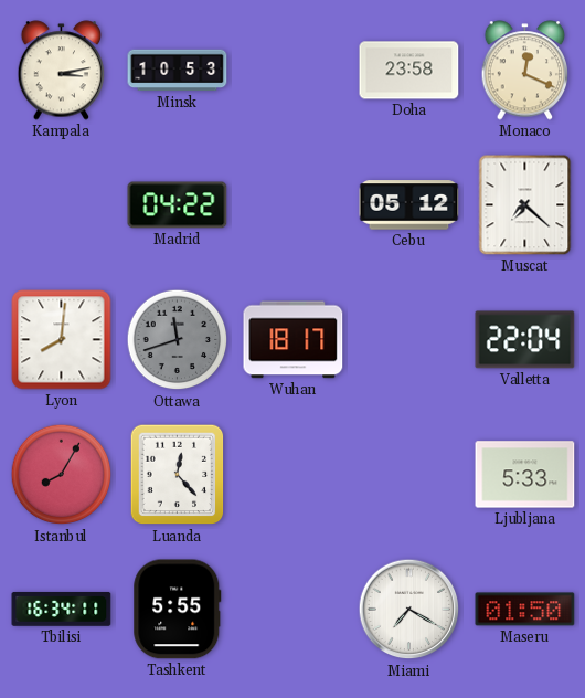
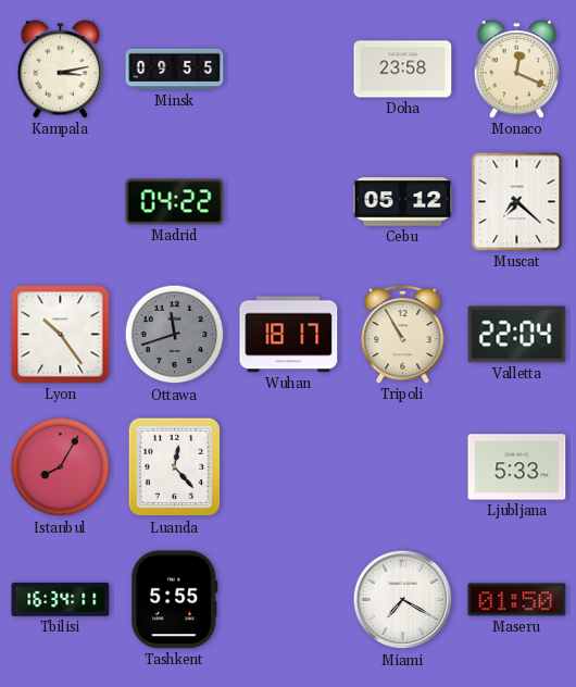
Minsk: 10:53 -> 09:55
Lyon: 8:01 -> 10:24
Tripoli: none -> 10:55
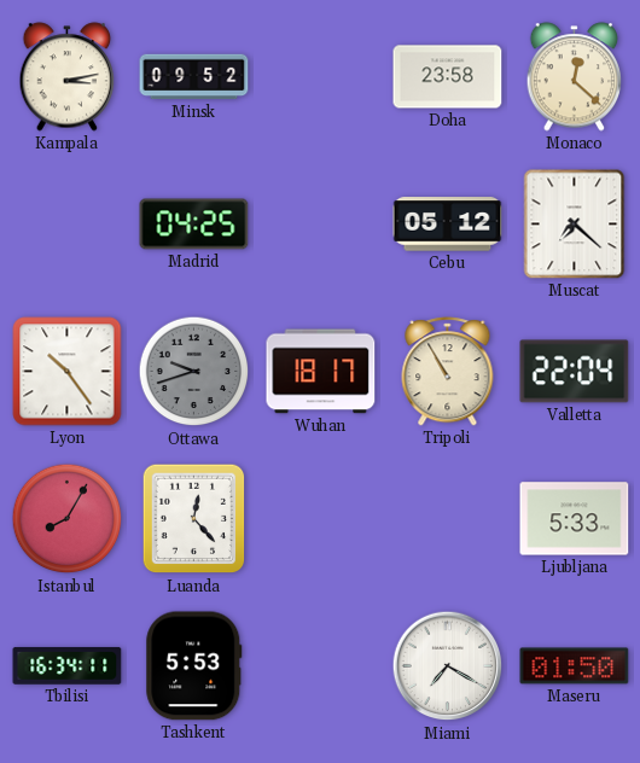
Minsk: 09:55 -> 09:52
Monaco: 12:19 -> 12:22
Madrid: 04:22 -> 04:25
Ottawa: 11:42 -> 9:42
Tashkent: 5:55 -> 5:53
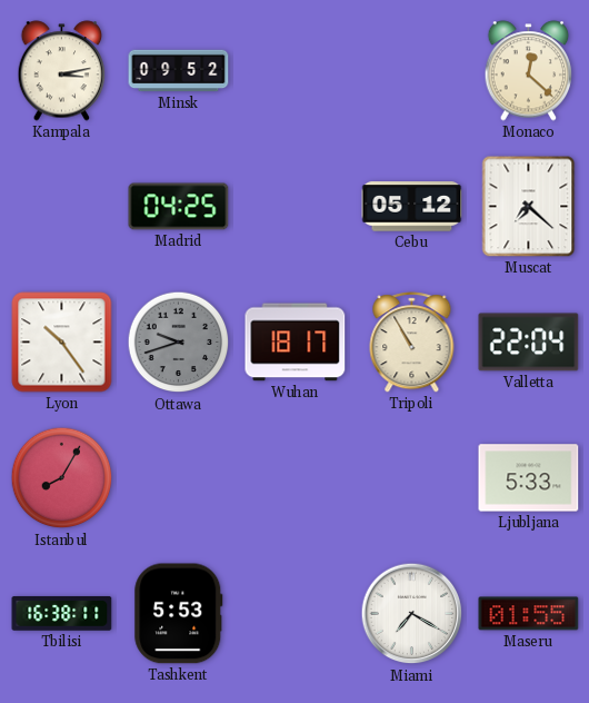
Doha: 23:58 -> none
Luanda: 12:23 -> none
Tbilisi: 16:34 -> 16:38
Maseru: 01:50 -> 01:55
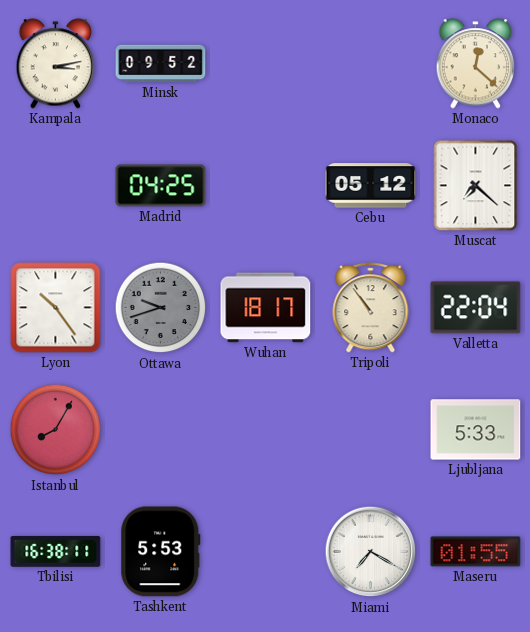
Tripoli: 10:55 -> 10:54
